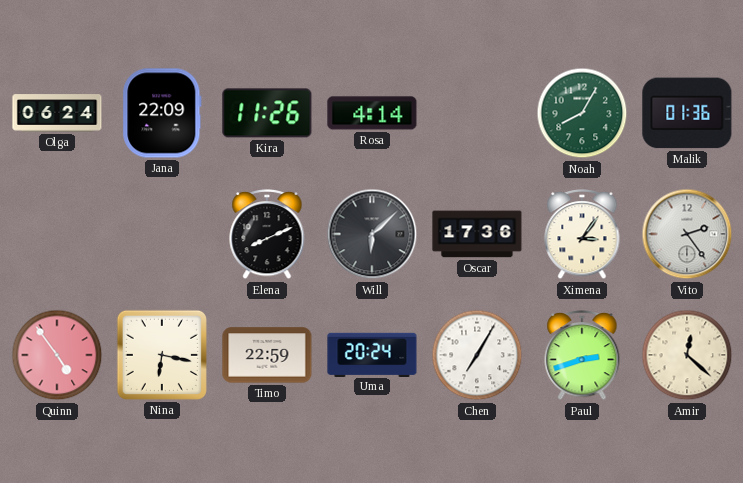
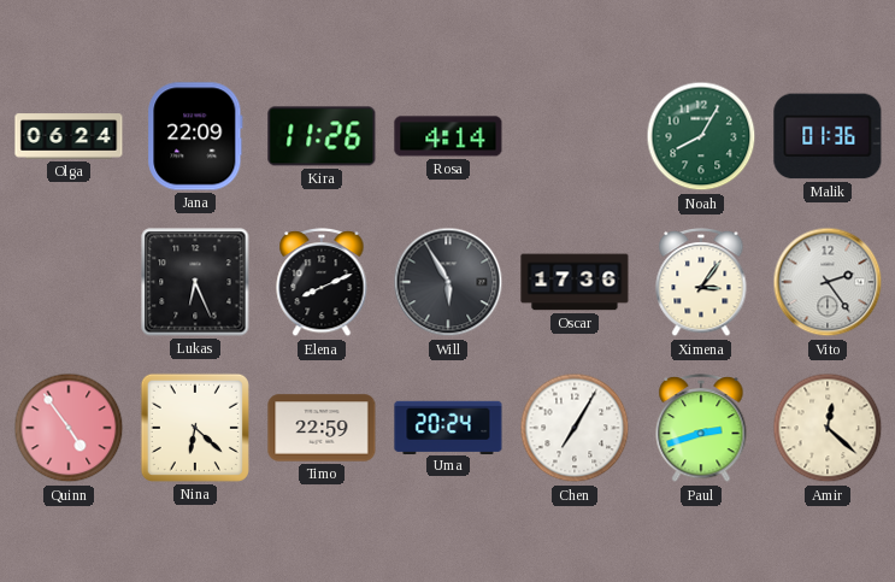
Lukas: none -> 6:26
Will: 6:08 -> 5:55
Nina: 6:17 -> 6:22
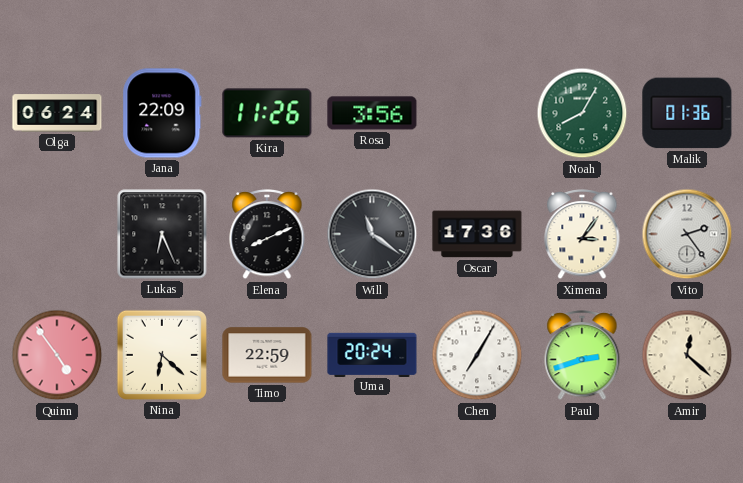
Rosa: 4:14 -> 3:56
Will: 5:55 -> 11:21
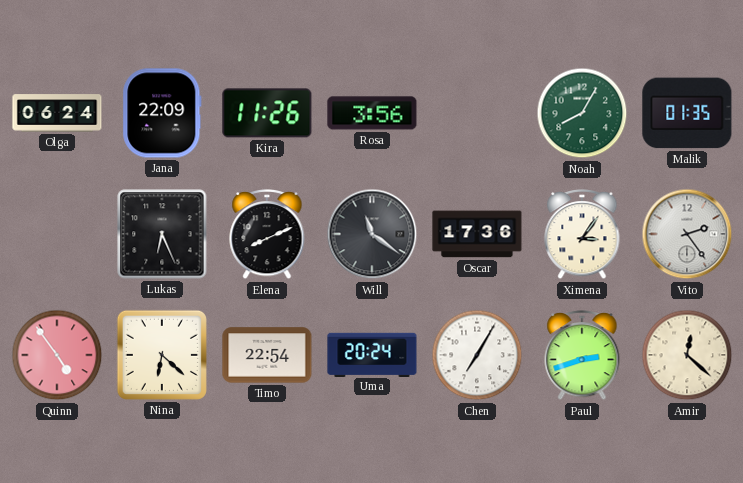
Malik: 01:36 -> 01:35
Timo: 22:59 -> 22:54
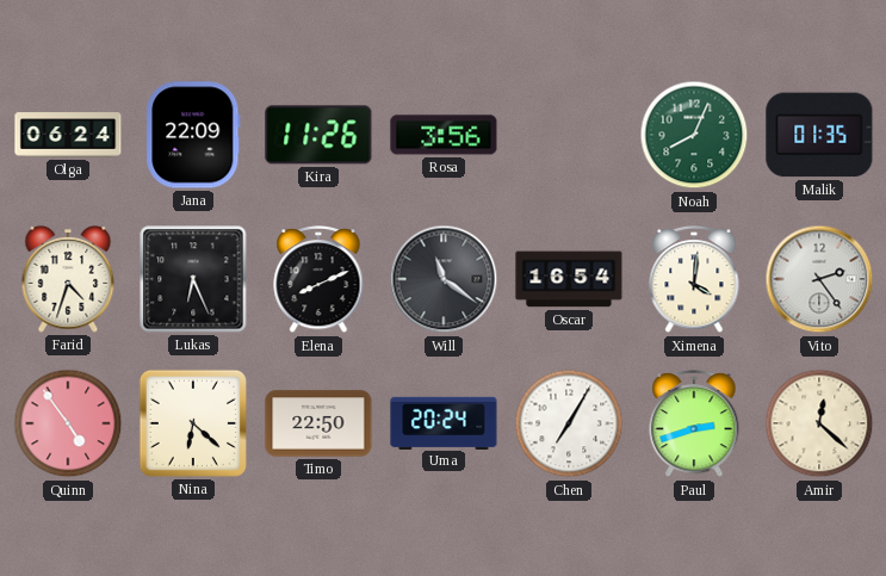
Noah: 8:05 -> 8:04
Farid: none -> 4:33
Oscar: 17:36 -> 16:54
Ximena: 3:06 -> 4:01
Timo: 22:54 -> 22:50
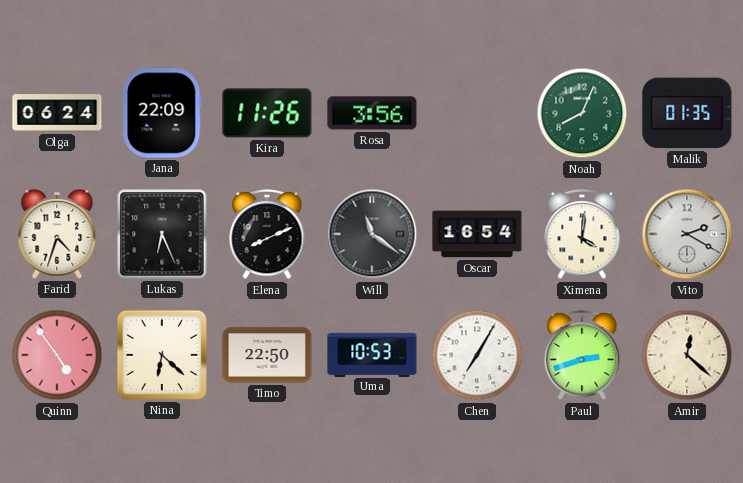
Vito: 2:24 -> 2:20
Uma: 20:24 -> 10:53
